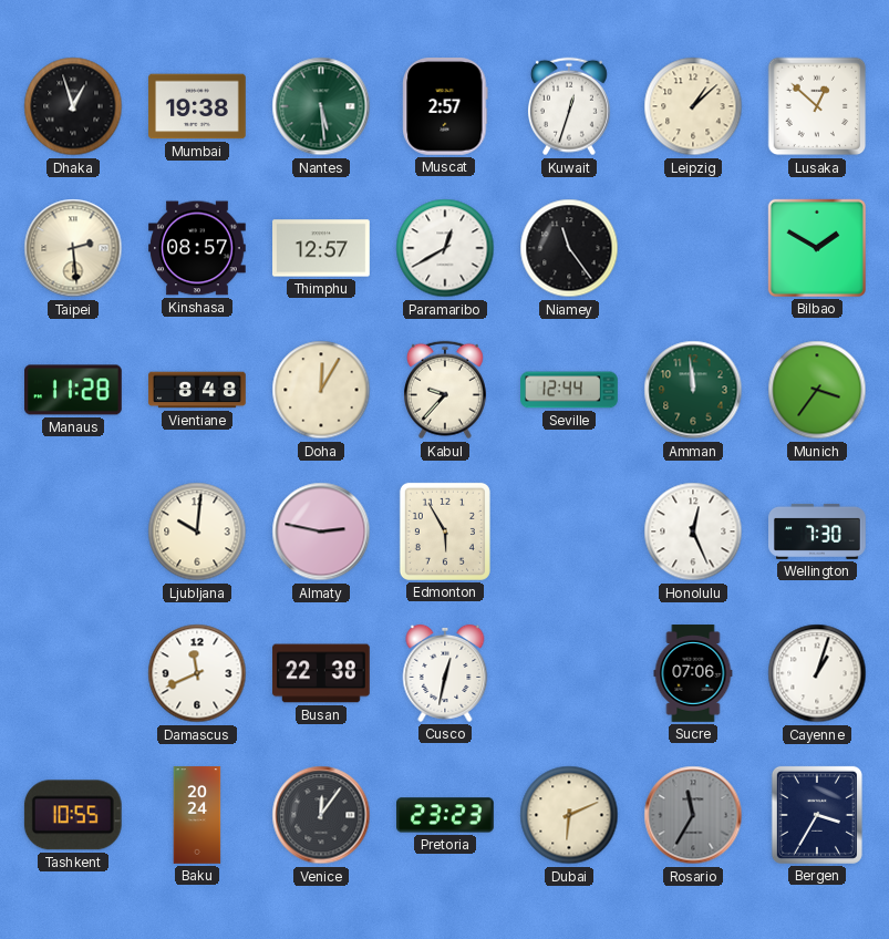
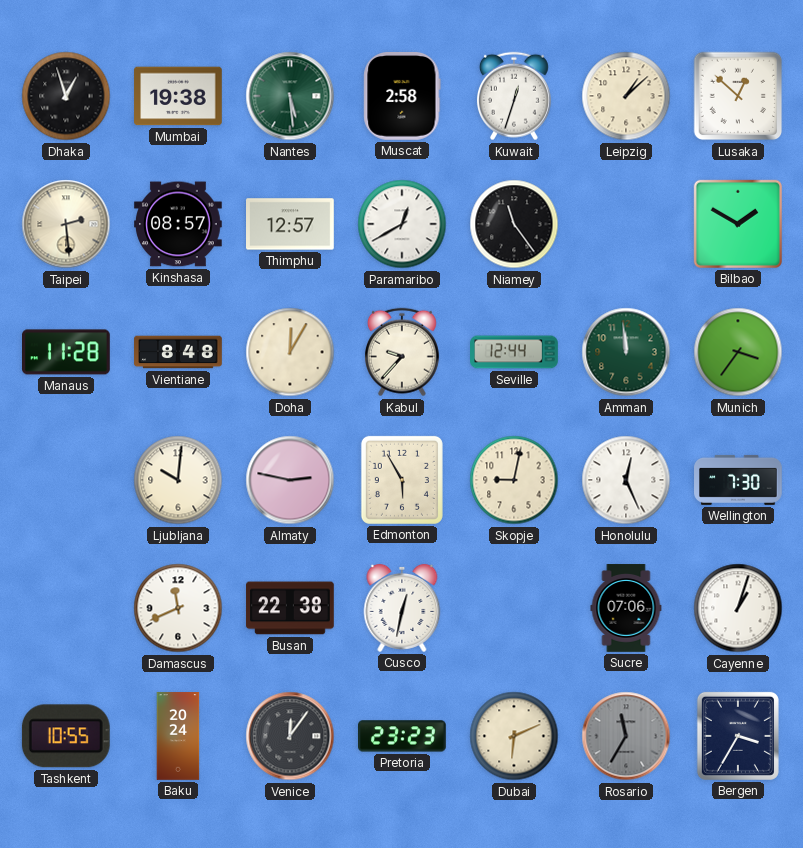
Muscat: 2:57 -> 2:58
Skopje: none -> 9:02
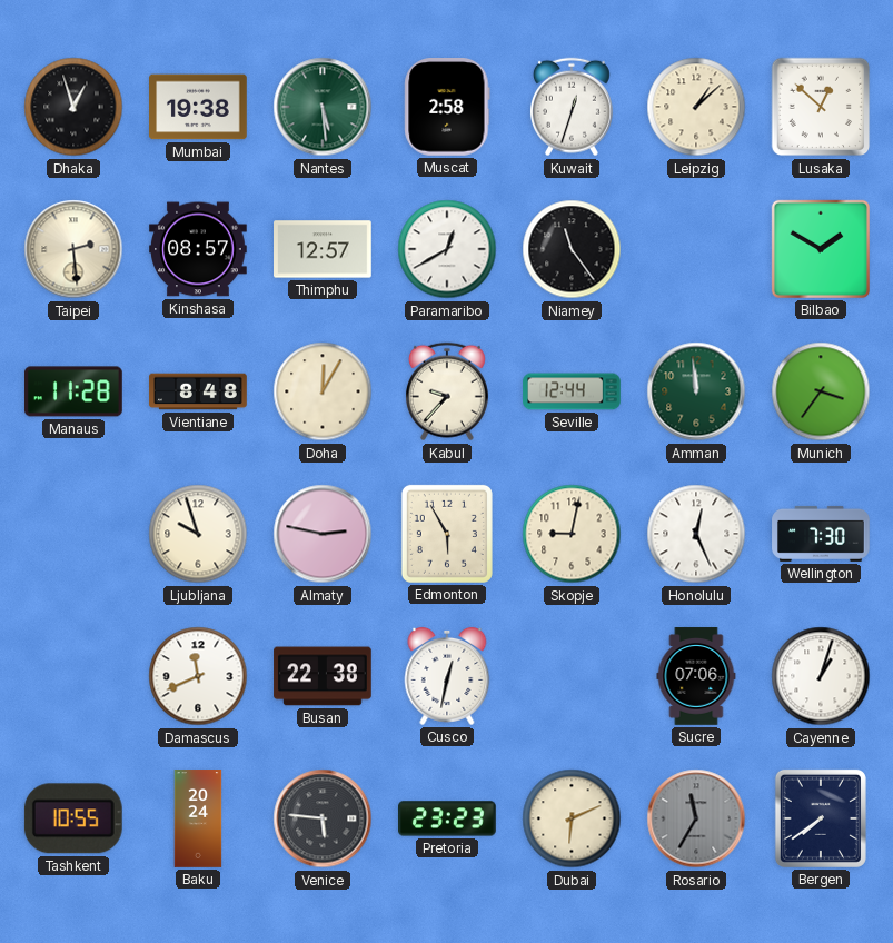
Ljubljana: 10:01 -> 9:57
Venice: 12:06 -> 5:46
Bergen: 3:35 -> 7:39
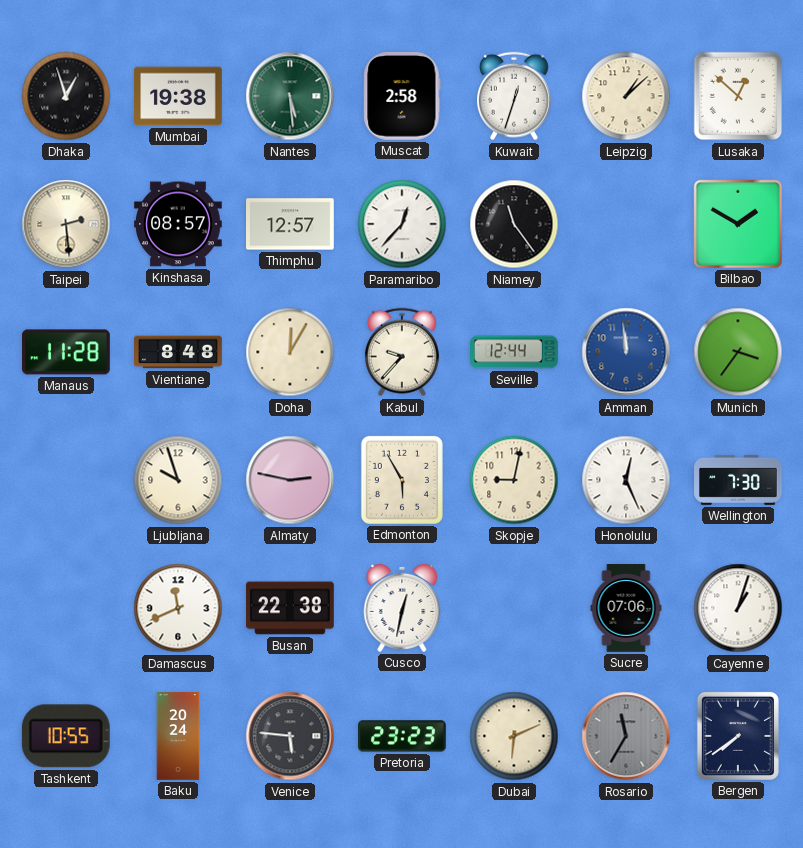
Paramaribo: 12:40 -> 12:37
Amman dial: green -> blue
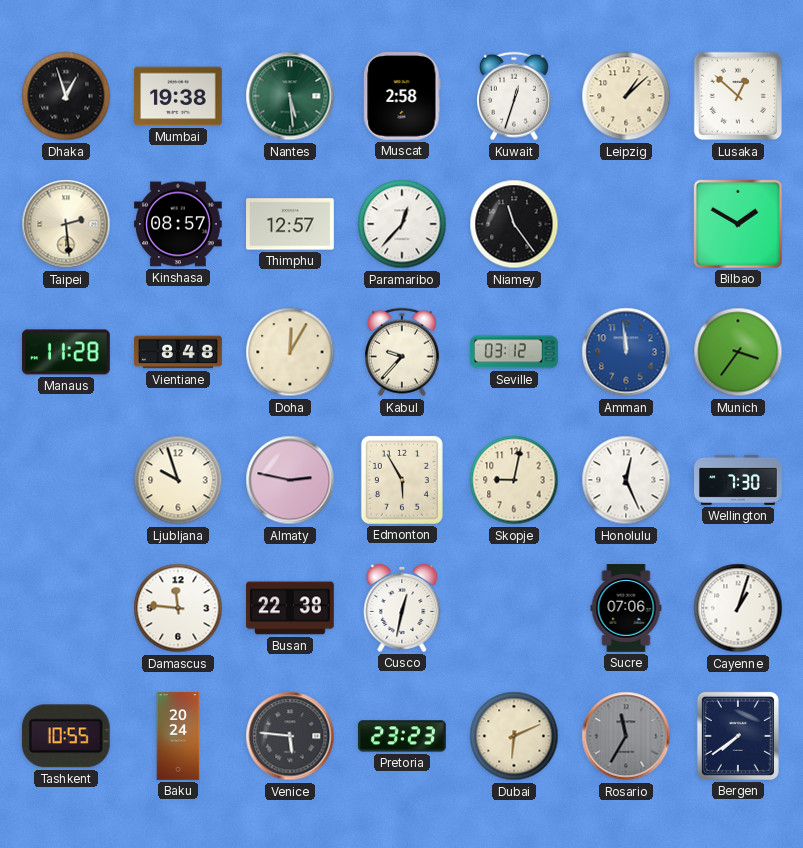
Seville: 12:44 -> 03:12
Damascus: 11:41 -> 11:46
